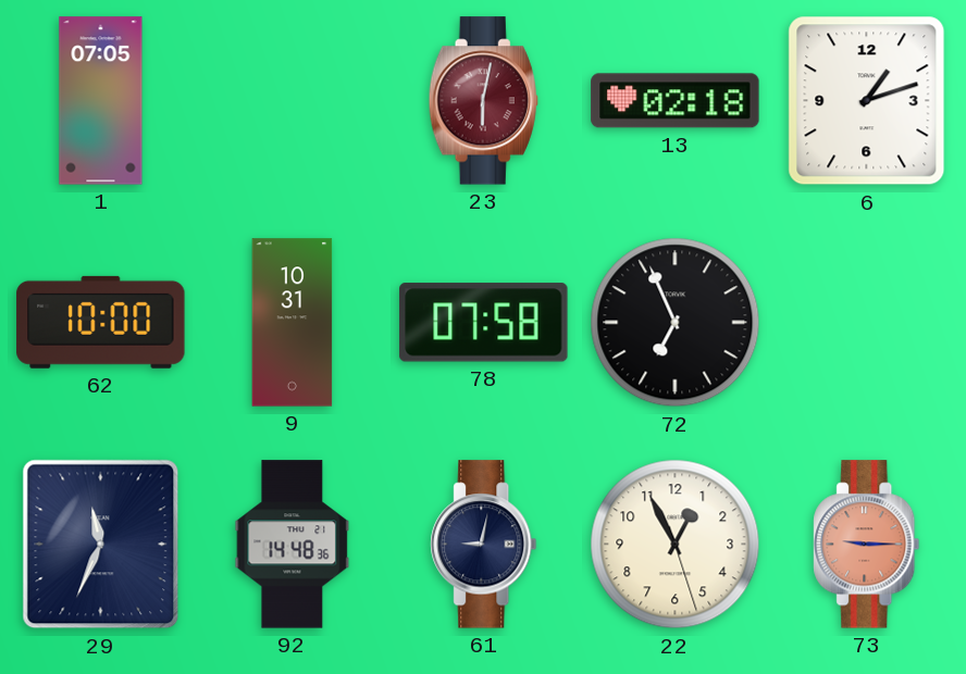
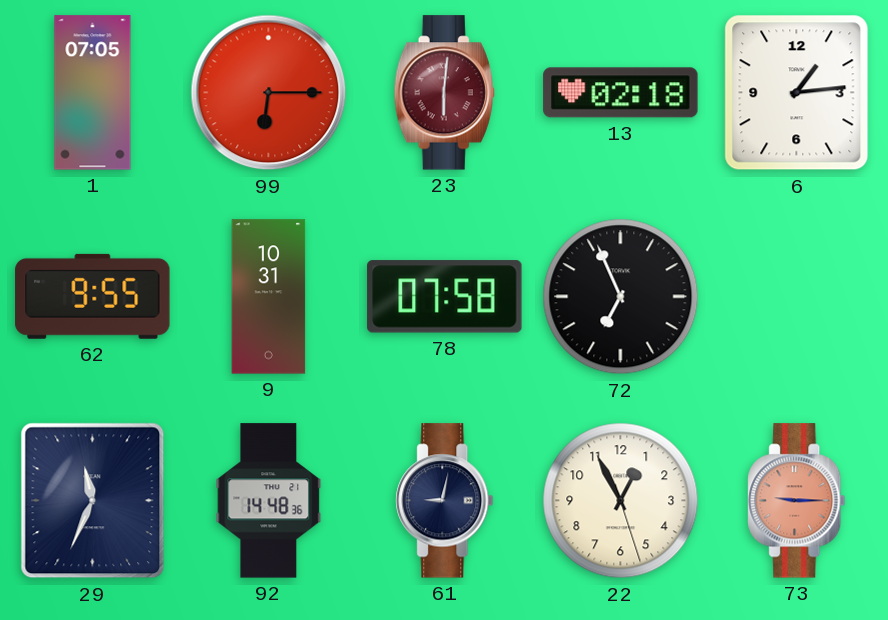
99: none -> 6:15
23: 6:02 -> 6:01
6: 1:12 -> 1:14
62: 10:00 -> 9:55
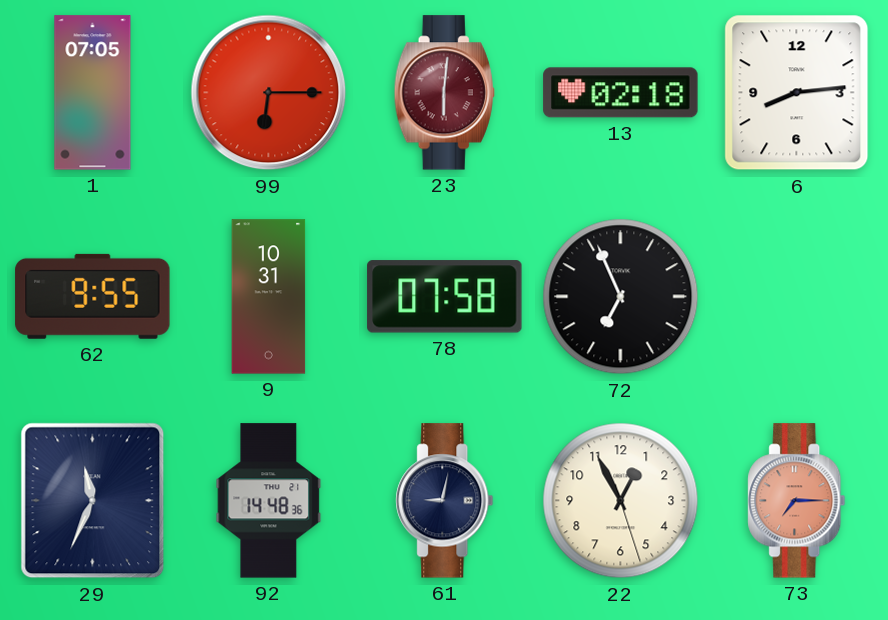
6: 1:14 -> 8:14
73: 9:15 -> 7:15
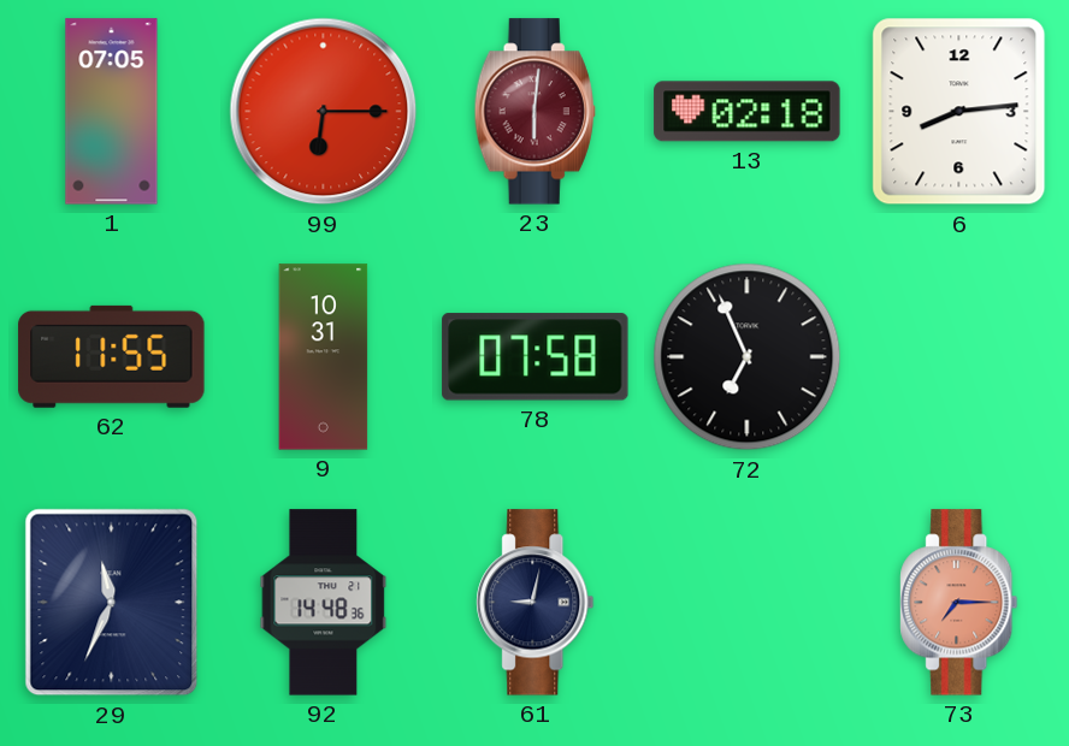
62: 9:55 -> 11:55
22: 12:55 -> none
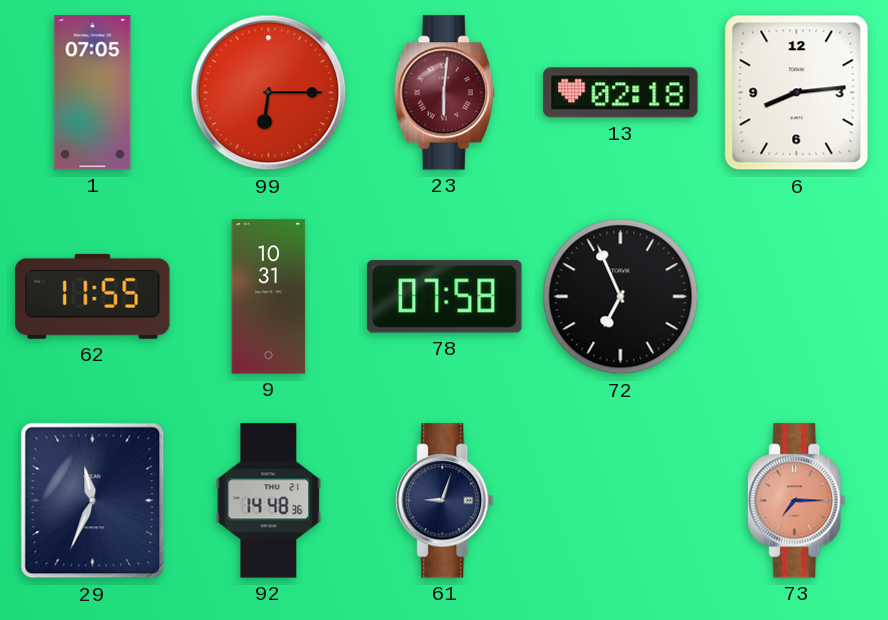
61: 9:02 -> 9:03
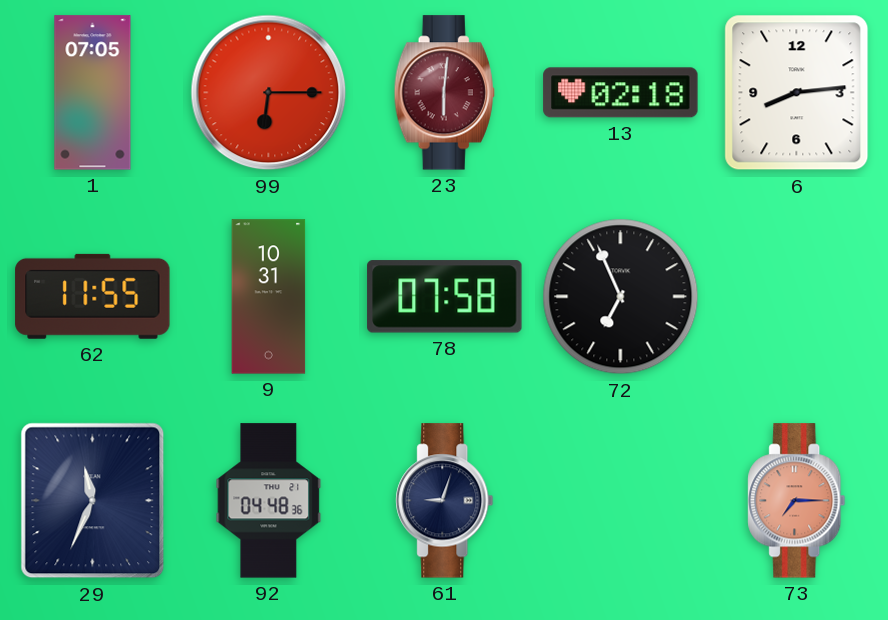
92: 14:48 -> 04:48
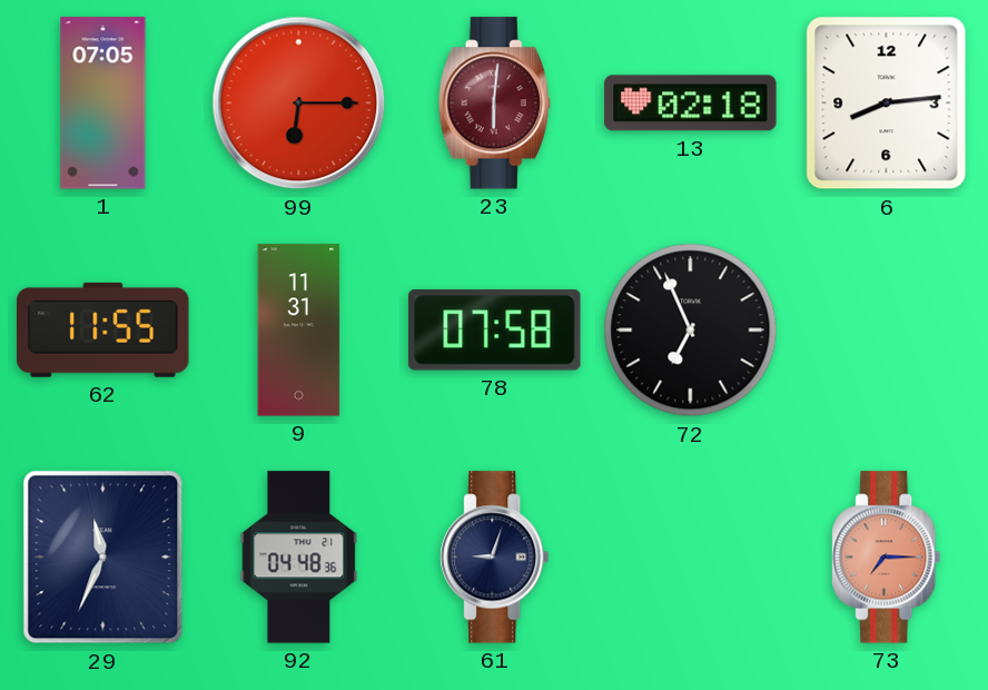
9: 10:31 -> 11:31
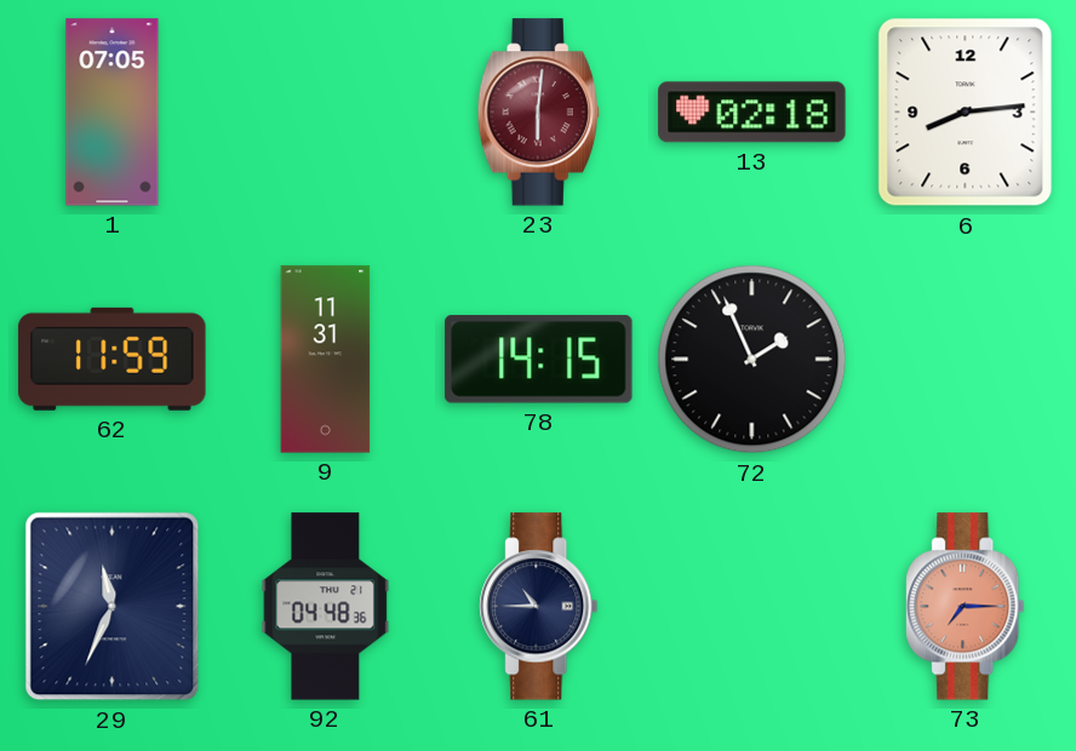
99: 6:15 -> none
62: 11:55 -> 11:59
78: 07:58 -> 14:15
72: 6:56 -> 1:56
61: 9:03 -> 10:45
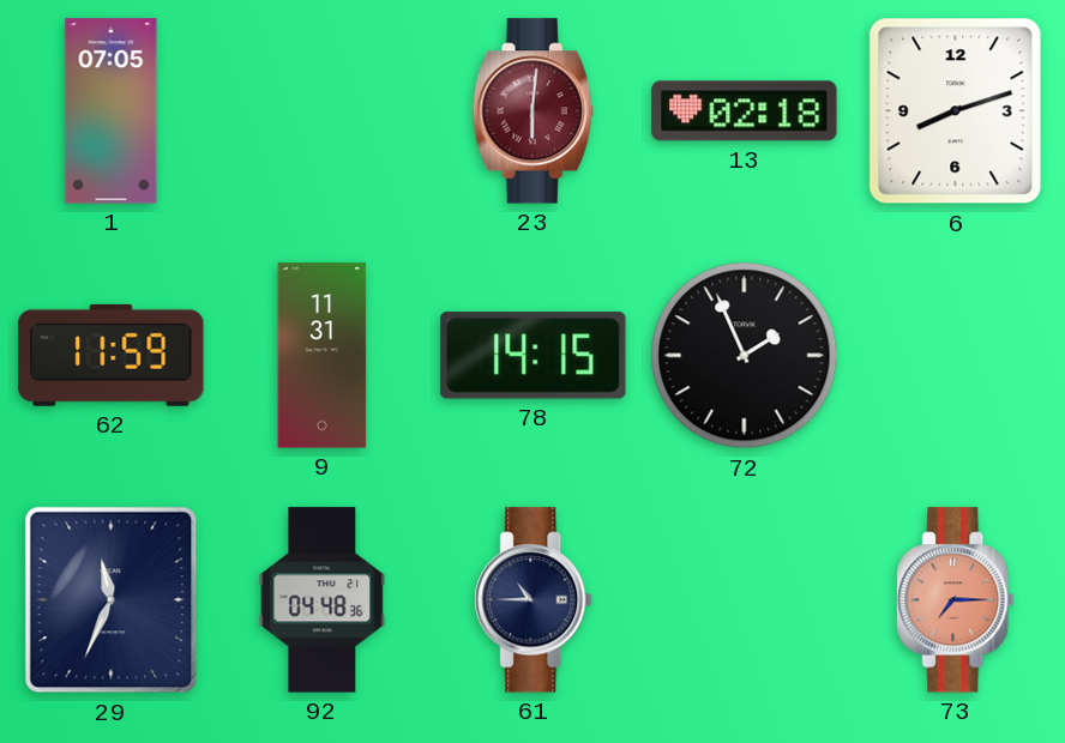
6: 8:14 -> 8:12
